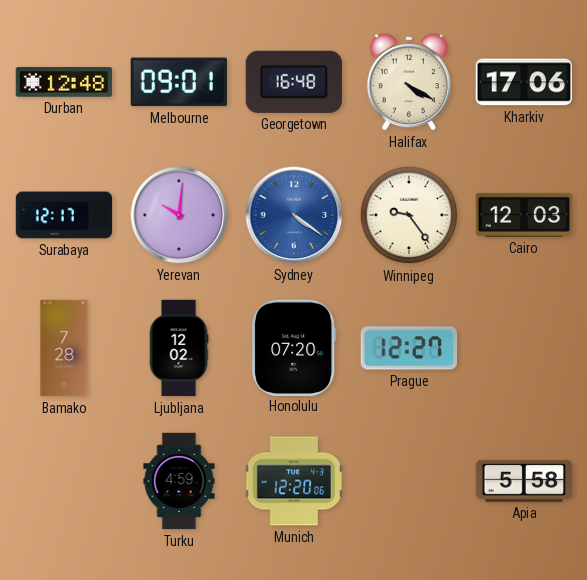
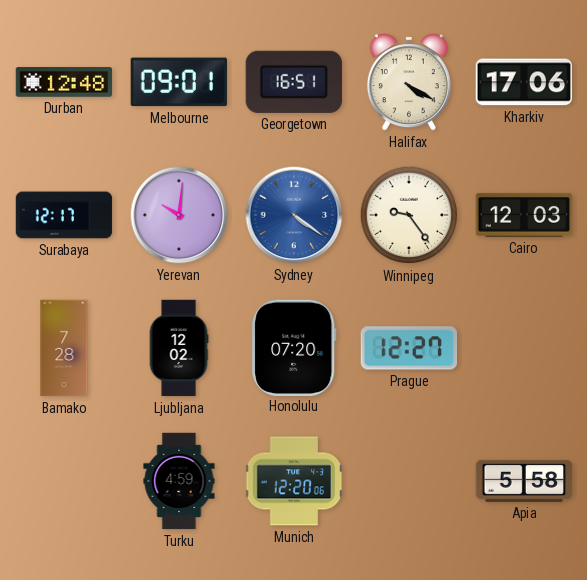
Georgetown: 16:48 -> 16:51
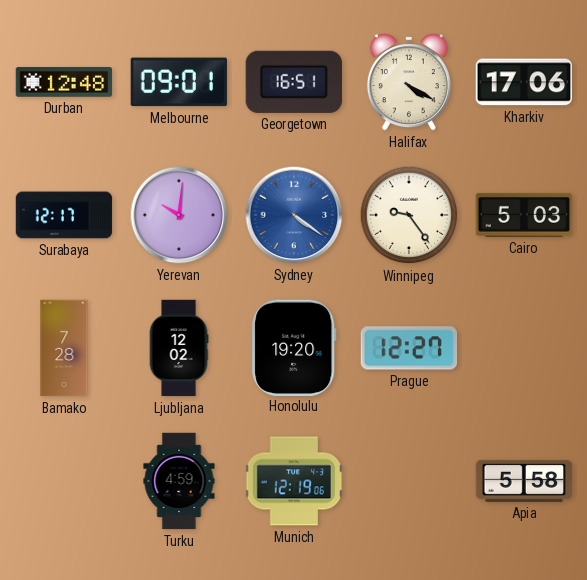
Cairo: 12:03 -> 5:03
Honolulu: 07:20 -> 19:20
Munich: 12:20 -> 12:19
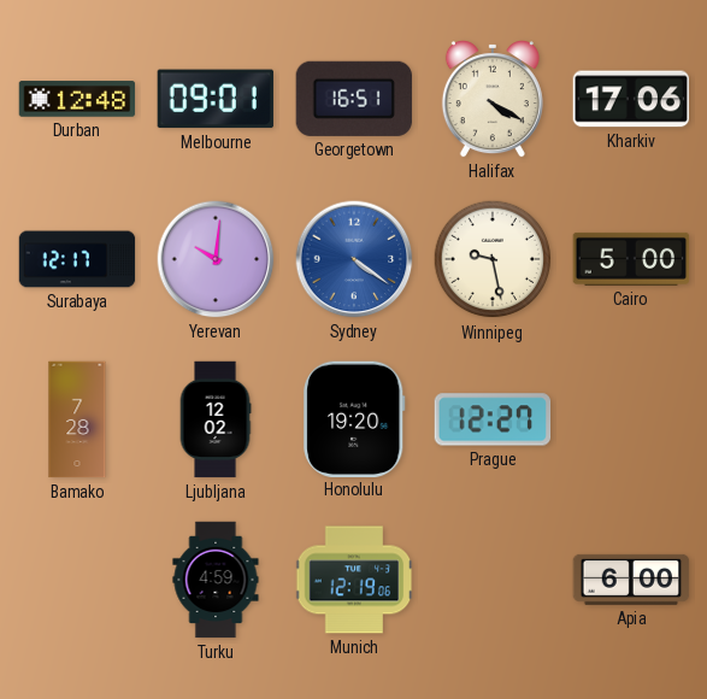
Winnipeg: 9:24 -> 9:28
Cairo: 5:03 -> 5:00
Apia: 5:58 -> 6:00
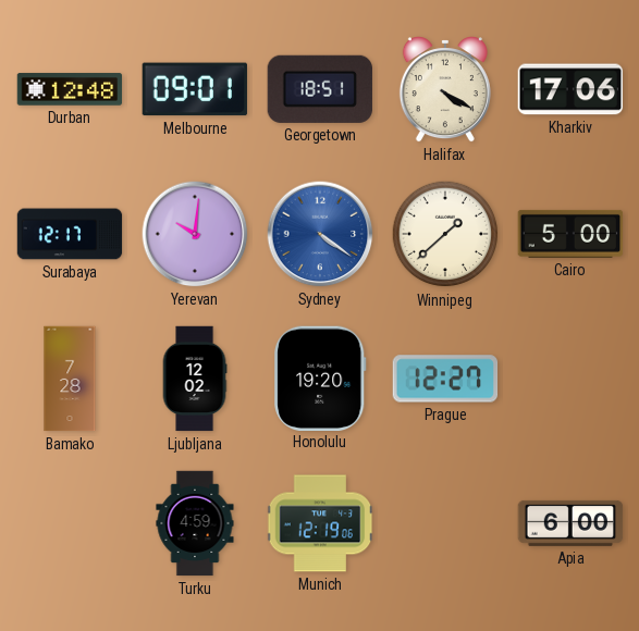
Georgetown: 16:51 -> 18:51
Winnipeg: 9:28 -> 1:38
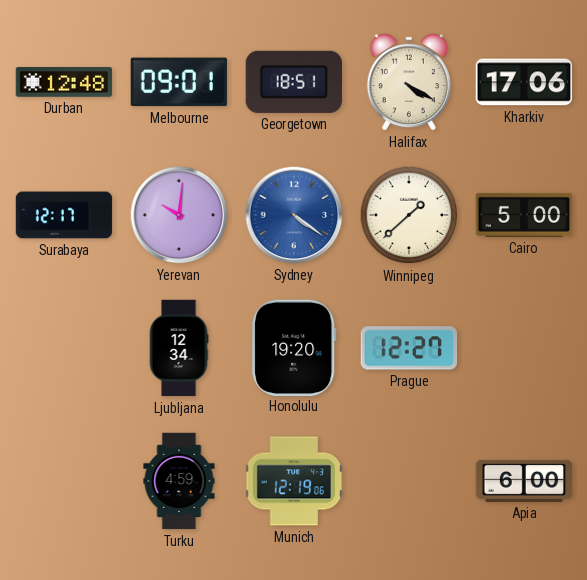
Bamako: 7:28 -> none
Ljubljana: 12:02 -> 12:34
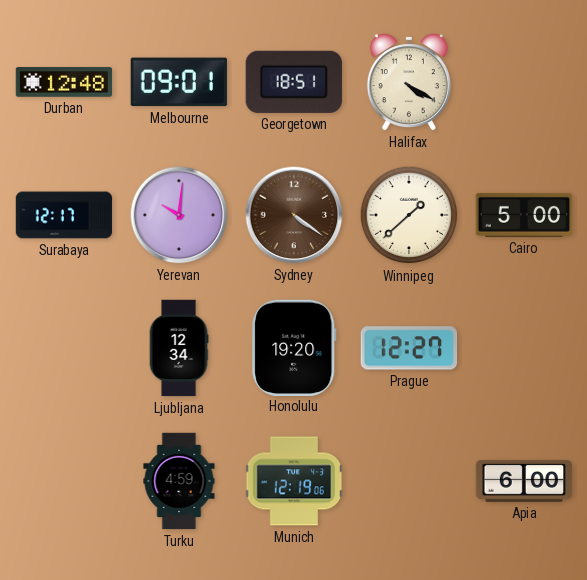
Kharkiv: 17:06 -> none
Sydney dial: blue -> brown
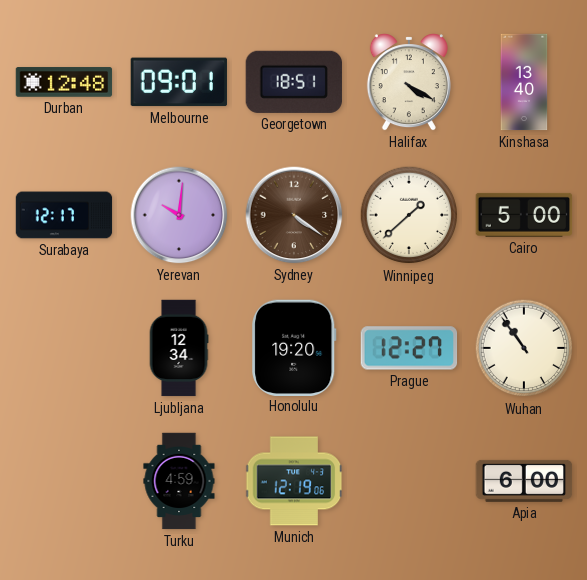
Kinshasa: none -> 13:40
Wuhan: none -> 10:54
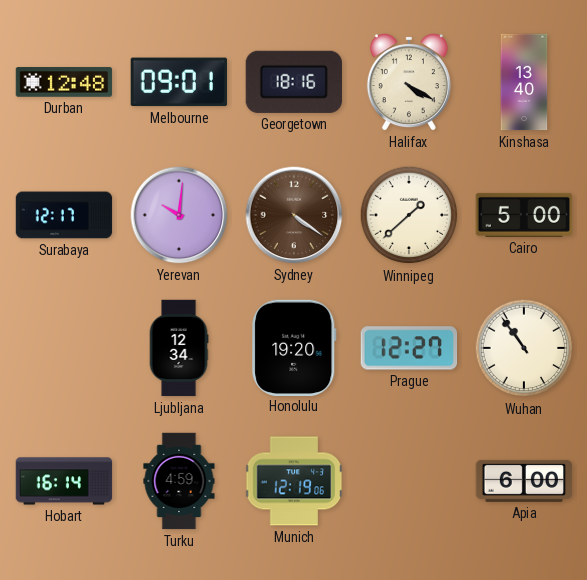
Georgetown: 18:51 -> 18:16
Hobart: none -> 16:14
